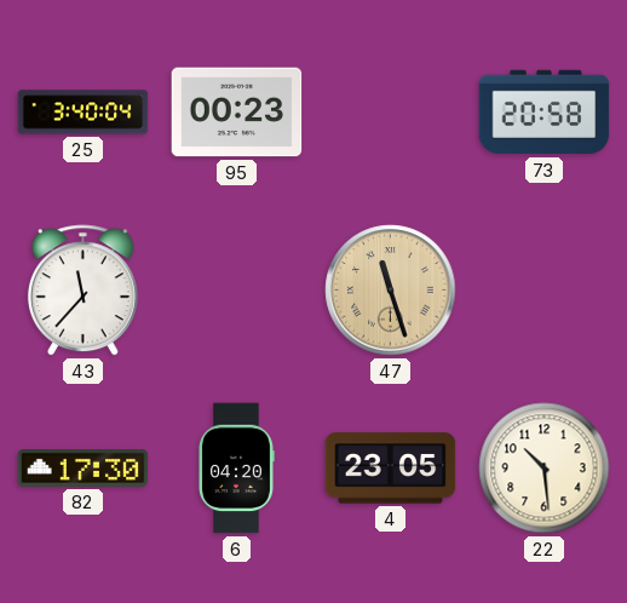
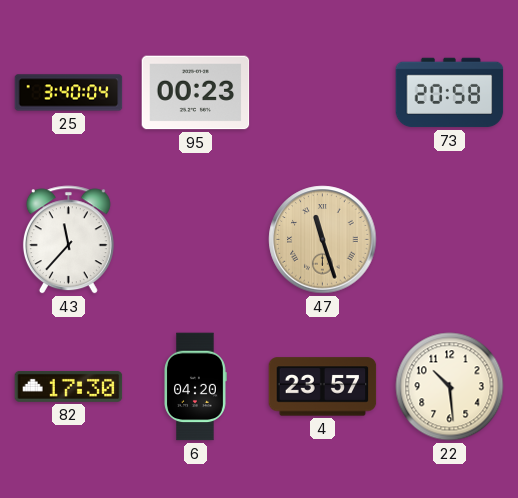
4: 23:05 -> 23:57
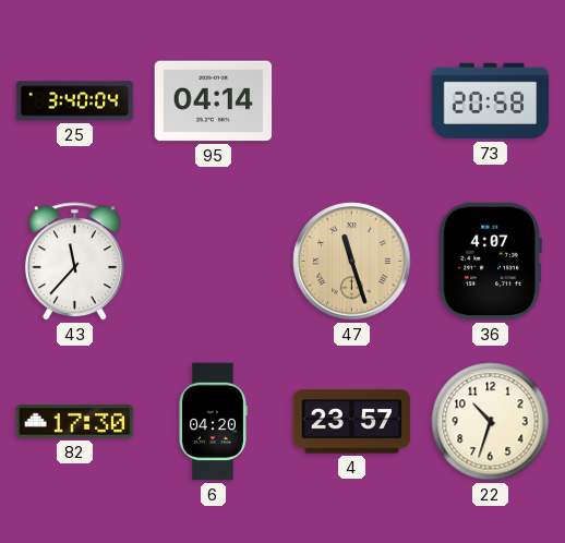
95: 00:23 -> 04:14
36: none -> 4:07
22: 10:29 -> 10:33
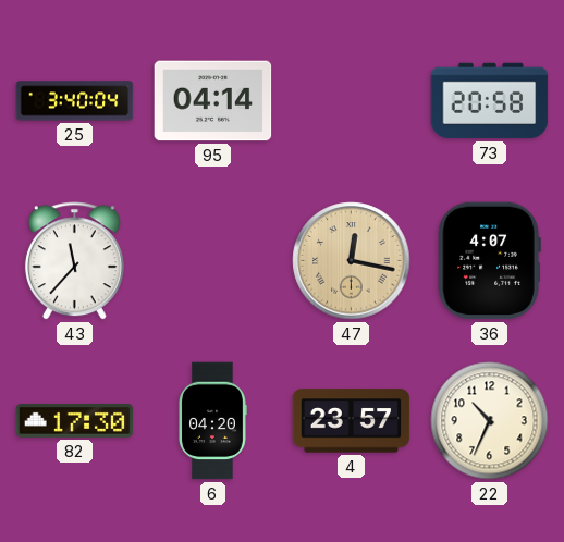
47: 11:27 -> 12:17
22: 10:33 -> 10:34
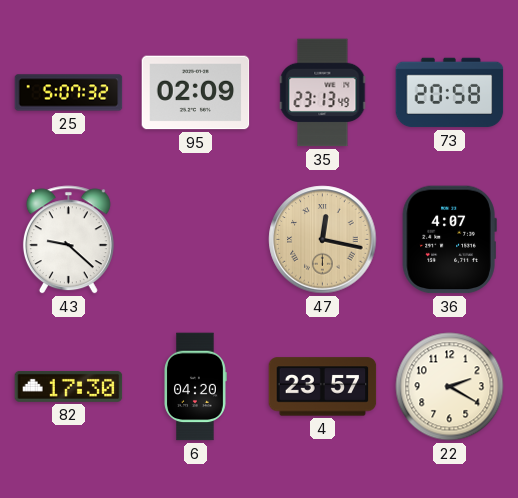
25: 3:40 -> 5:07
95: 04:14 -> 02:09
35: none -> 23:13
43: 11:37 -> 9:22
22: 10:34 -> 2:20
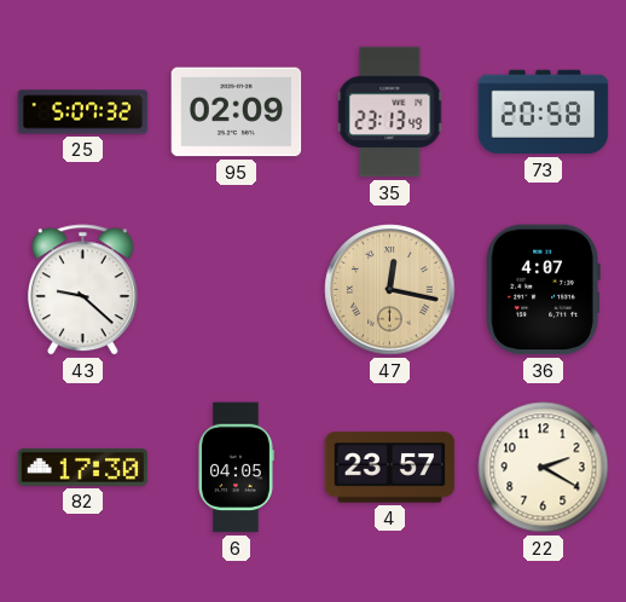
6: 04:20 -> 04:05
